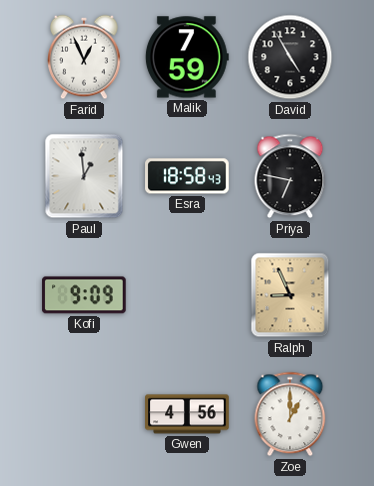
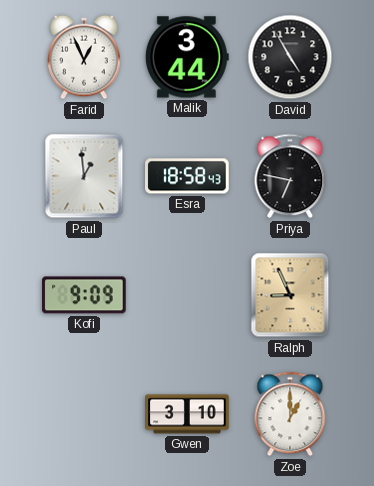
Malik: 7:59 -> 3:44
Gwen: 4:56 -> 3:10
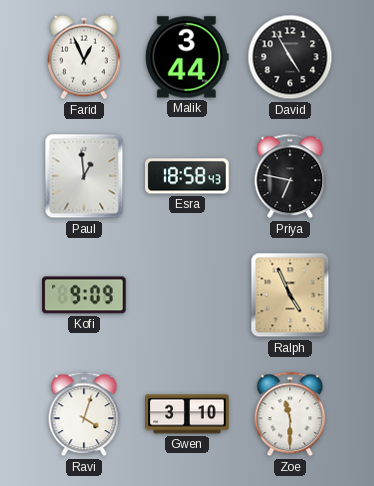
Ralph: 8:56 -> 4:56
Ravi: none -> 4:03
Zoe: 1:00 -> 11:30
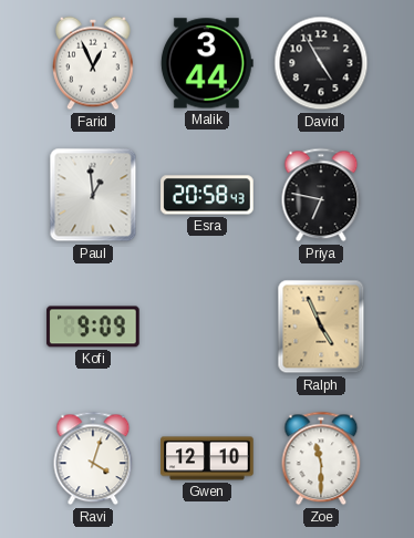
Esra: 18:58 -> 20:58
Gwen: 3:10 -> 12:10
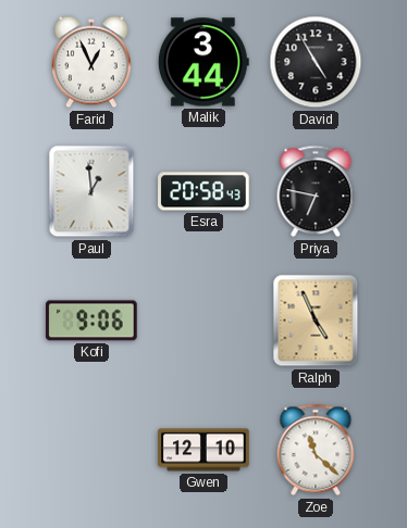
Kofi: 9:09 -> 9:06
Ravi: 4:03 -> none
Zoe: 11:30 -> 11:22
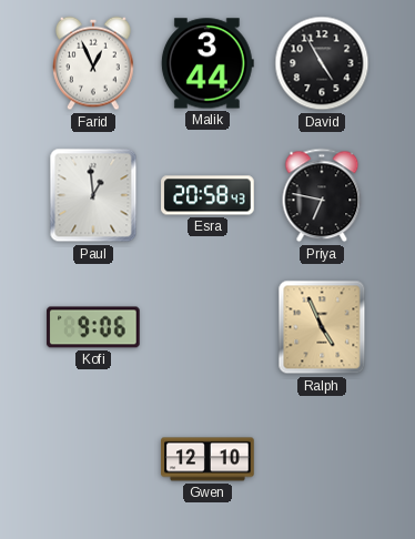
Zoe: 11:22 -> none
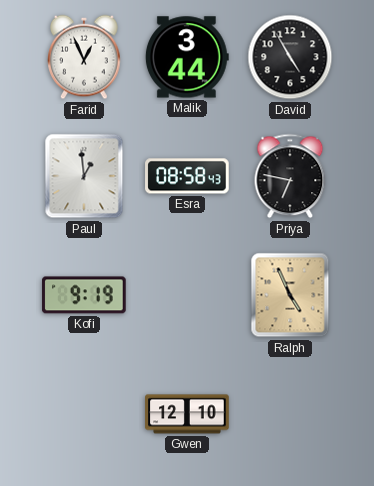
Esra: 20:58 -> 08:58
Kofi: 9:06 -> 9:19
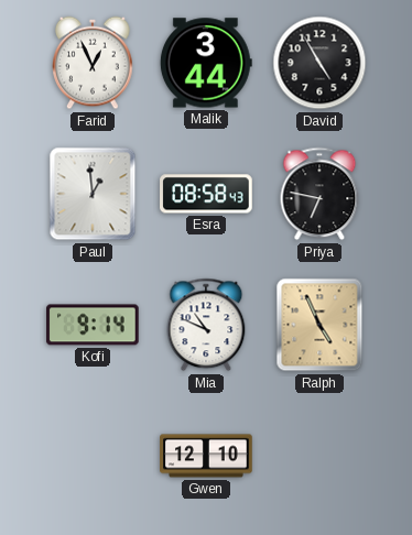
Kofi: 9:19 -> 9:14
Mia: none -> 10:49
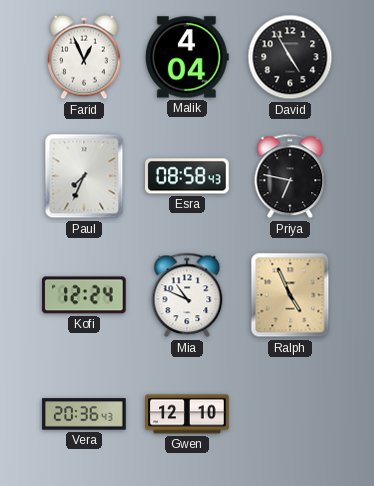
Malik: 3:44 -> 4:04
Paul: 12:59 -> 7:34
Kofi: 9:14 -> 12:24
Vera: none -> 20:36
